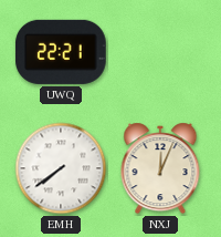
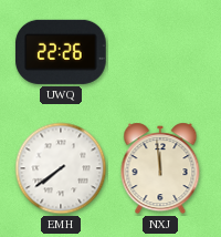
UWQ: 22:21 -> 22:26
NXJ: 12:04 -> 11:59
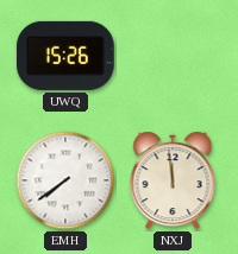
UWQ: 22:26 -> 15:26
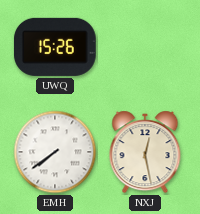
NXJ: 11:59 -> 12:28
